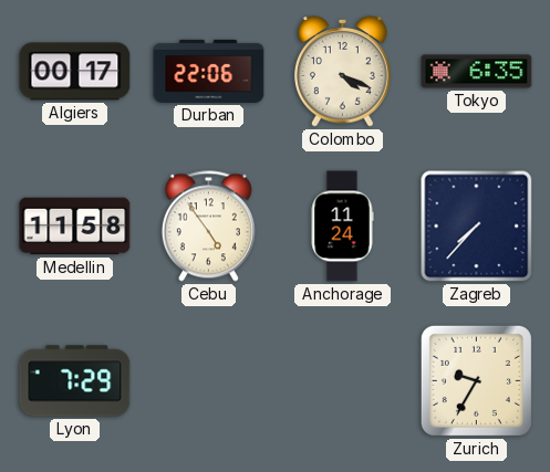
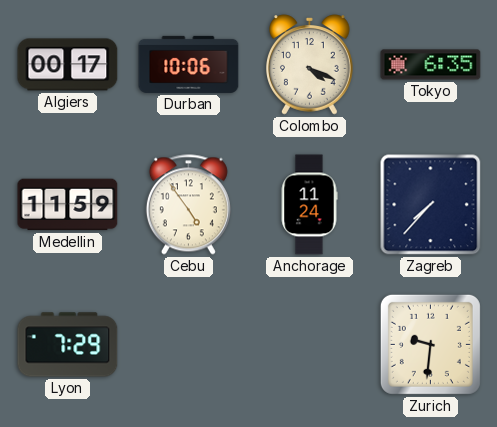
Durban: 22:06 -> 10:06
Medellin: 11:58 -> 11:59
Zurich: 9:35 -> 9:31
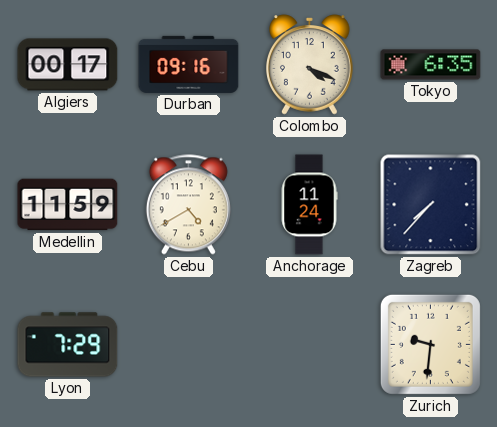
Durban: 10:06 -> 09:16
Cebu: 4:54 -> 4:40
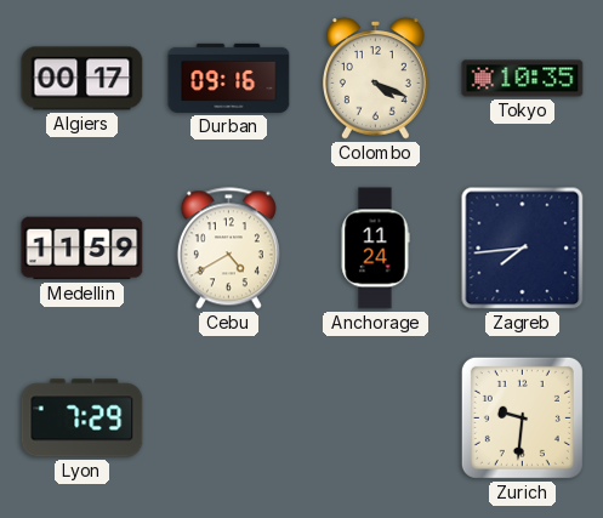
Tokyo: 6:35 -> 10:35
Zagreb: 7:37 -> 7:44
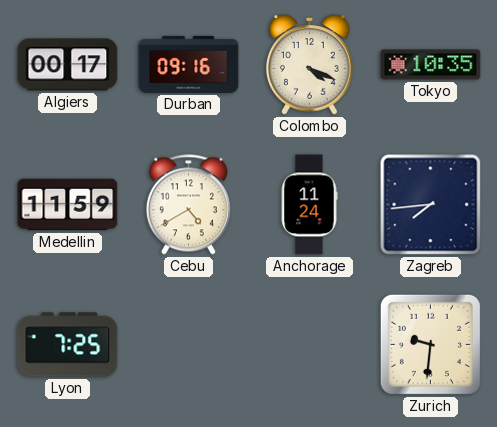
Lyon: 7:29 -> 7:25
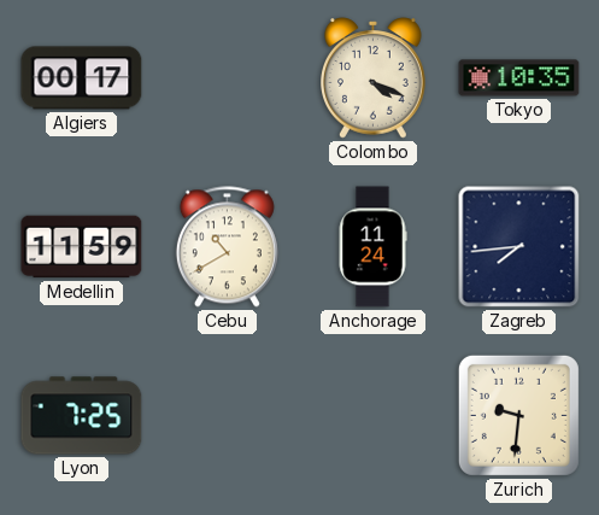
Durban: 09:16 -> none
Cebu: 4:40 -> 10:40
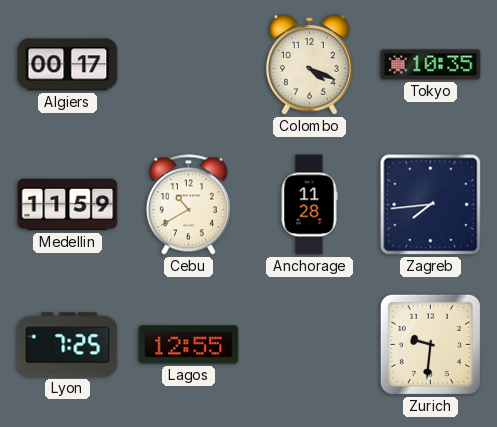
Anchorage: 11:24 -> 11:28
Lagos: none -> 12:55
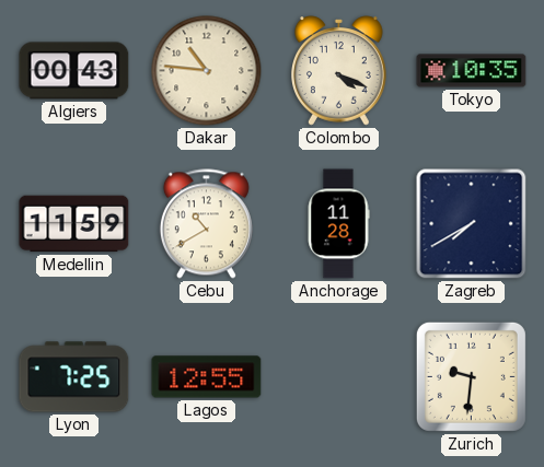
Algiers: 00:17 -> 00:43
Dakar: none -> 10:46
Zagreb: 7:44 -> 7:40
